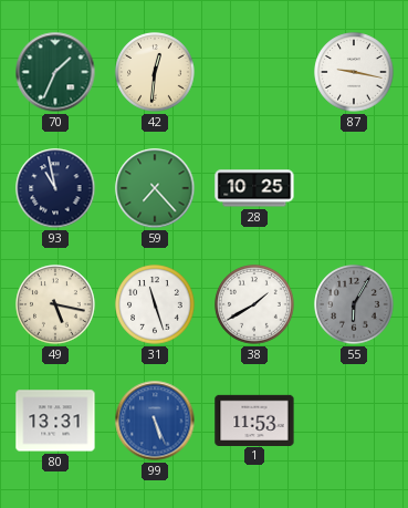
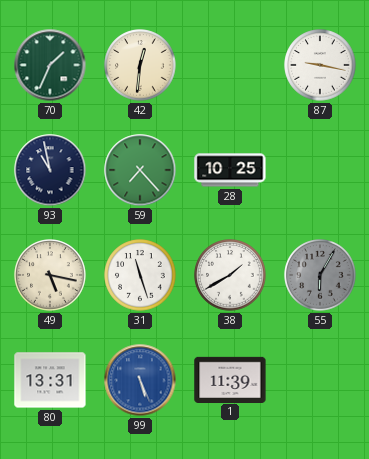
1: 11:53 -> 11:39
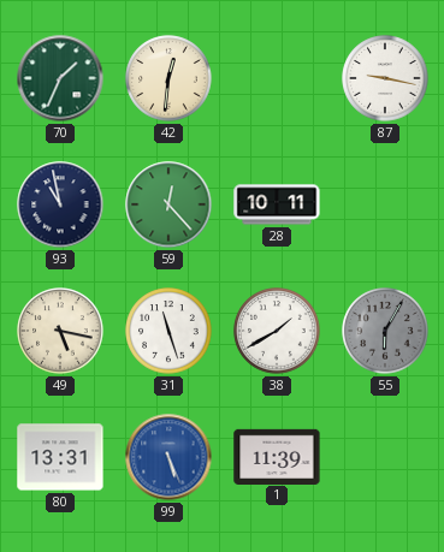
59: 7:23 -> 12:23
28: 10:25 -> 10:11
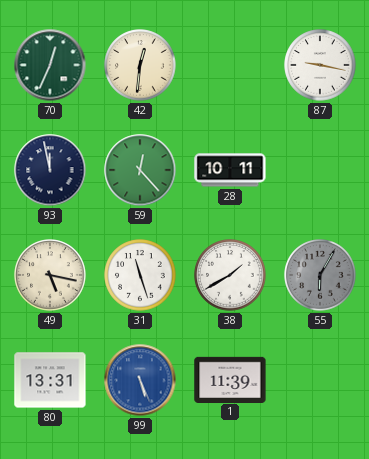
70: 1:34 -> 12:34
93: 10:58 -> 11:58
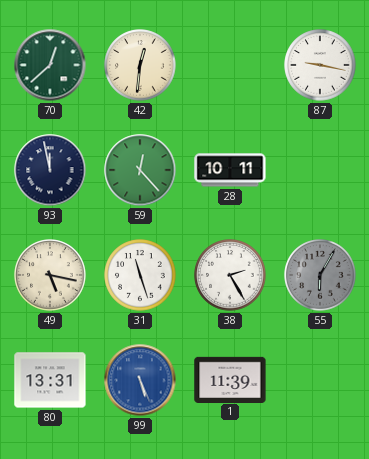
70: 12:34 -> 12:38
38: 1:40 -> 2:25
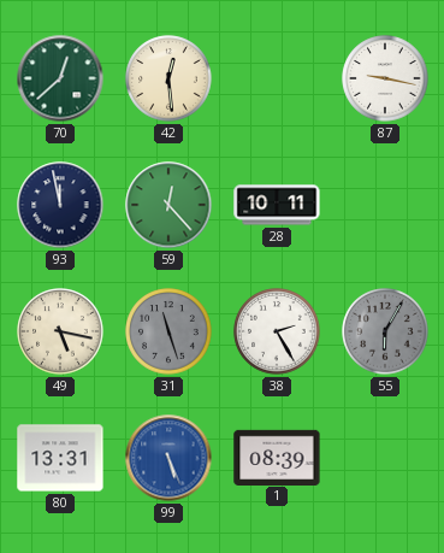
42: 12:31 -> 12:29
31 dial: white -> grey
1: 11:39 -> 08:39
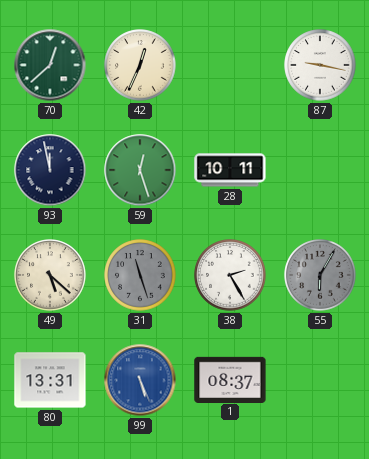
42: 12:29 -> 12:34
59: 12:23 -> 12:27
49: 5:17 -> 5:22
1: 08:39 -> 08:37
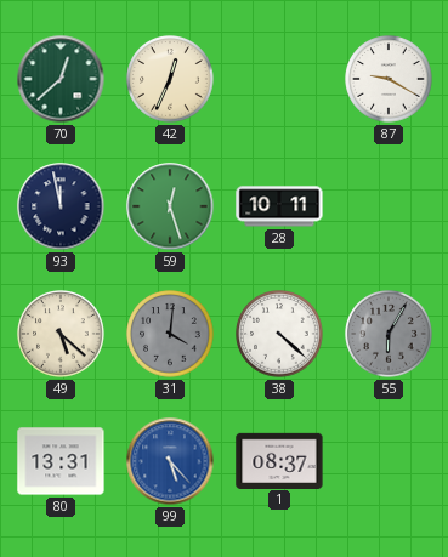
87: 9:17 -> 9:20
31: 11:27 -> 4:01
38: 2:25 -> 4:22
99: 5:26 -> 5:23
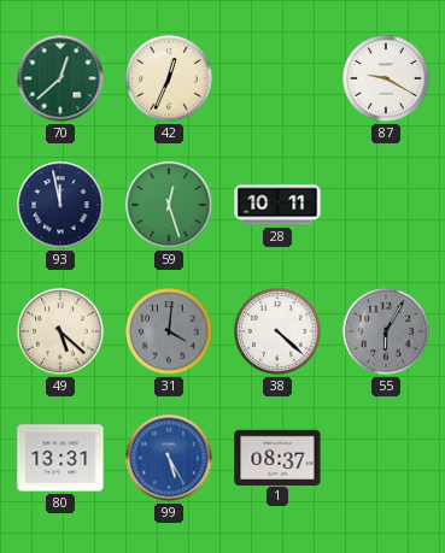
99: 5:23 -> 5:25
